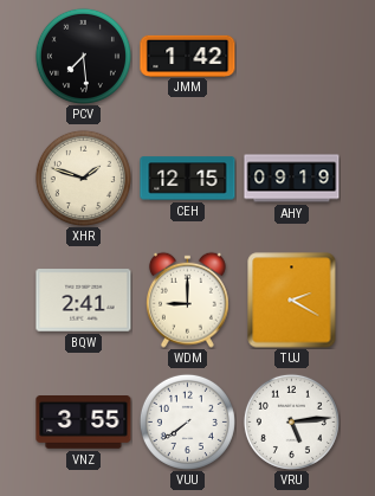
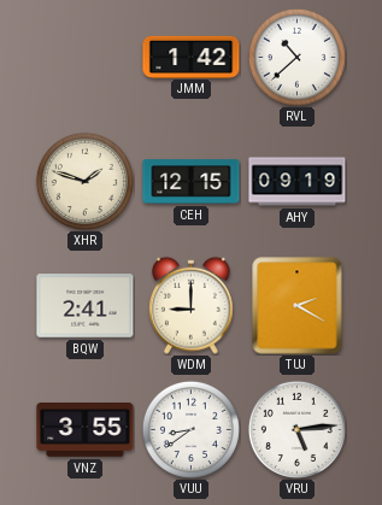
PCV: 7:29 -> none
RVL: none -> 10:38
VUU: 7:39 -> 8:39
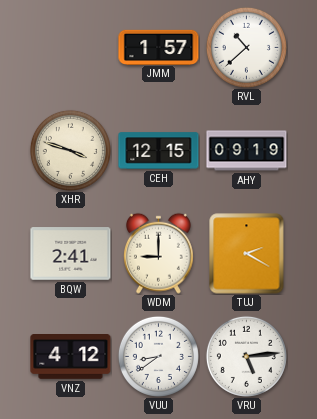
JMM: 1:42 -> 1:57
XHR: 1:48 -> 3:48
VNZ: 3:55 -> 4:12
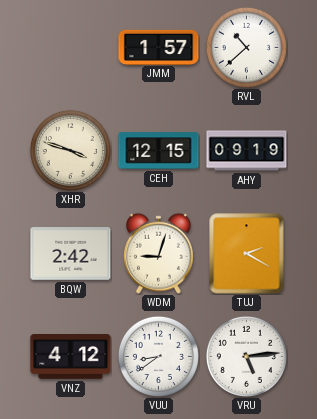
BQW: 2:41 -> 2:42
WDM: 9:00 -> 9:03
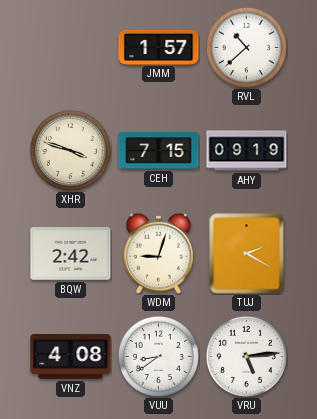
CEH: 12:15 -> 7:15
VNZ: 4:12 -> 4:08
